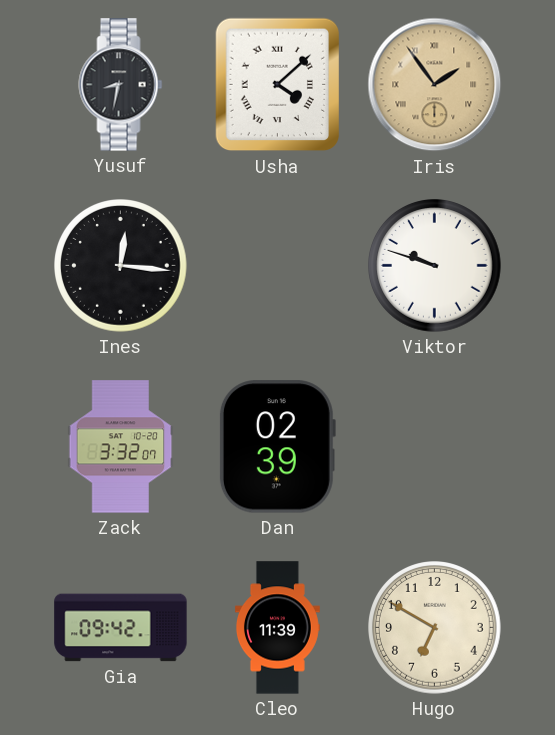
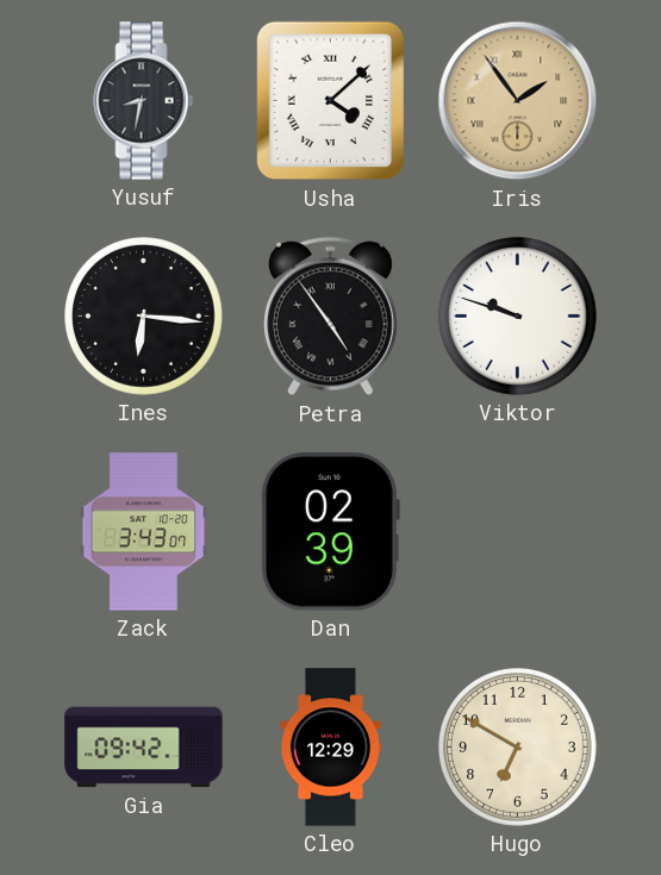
Ines: 12:16 -> 6:16
Petra: none -> 4:54
Zack: 3:32 -> 3:43
Cleo: 11:39 -> 12:29
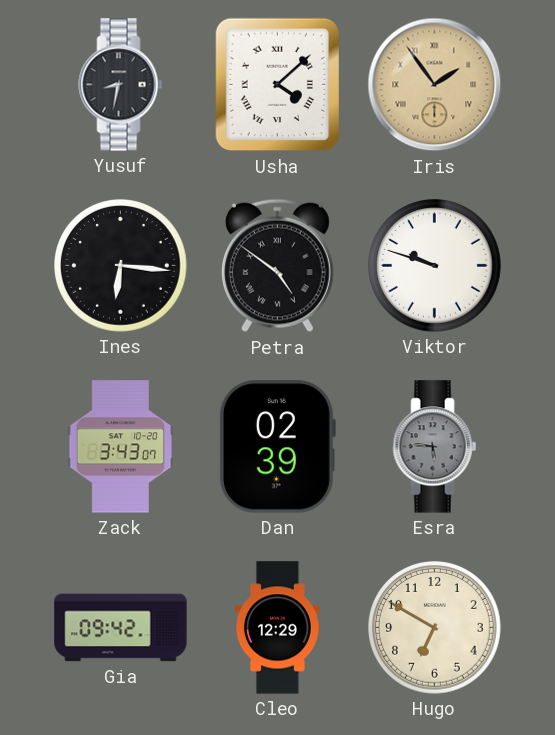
Petra: 4:54 -> 4:51
Esra: none -> 5:46
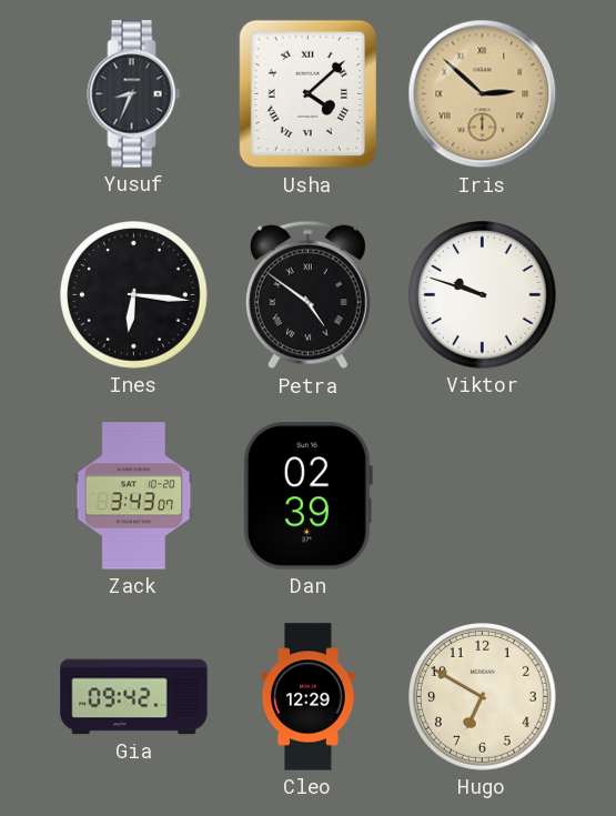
Yusuf: 8:32 -> 8:34
Iris: 1:54 -> 2:52
Esra: 5:46 -> none
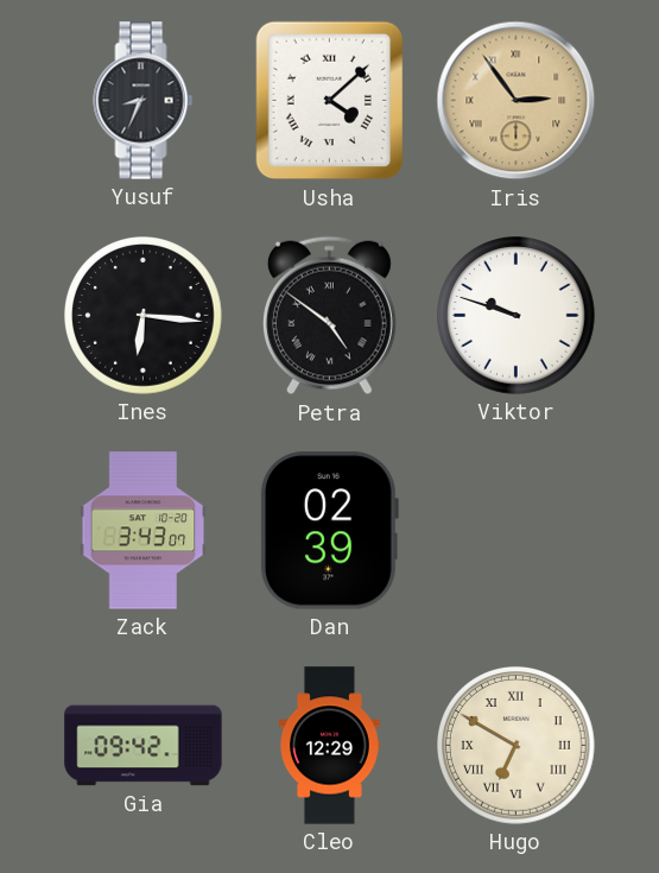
Iris: 2:52 -> 2:54
Hugo numerals: Arabic -> Roman
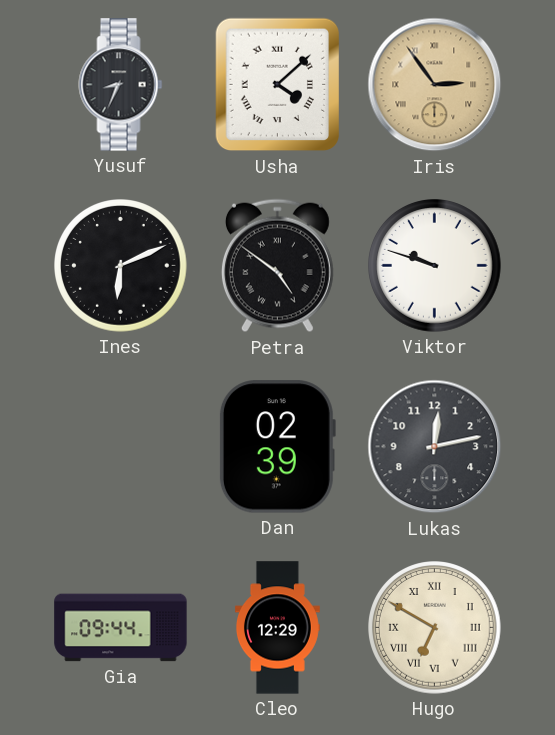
Ines: 6:16 -> 6:11
Zack: 3:43 -> none
Lukas: none -> 12:13
Gia: 09:42 -> 09:44
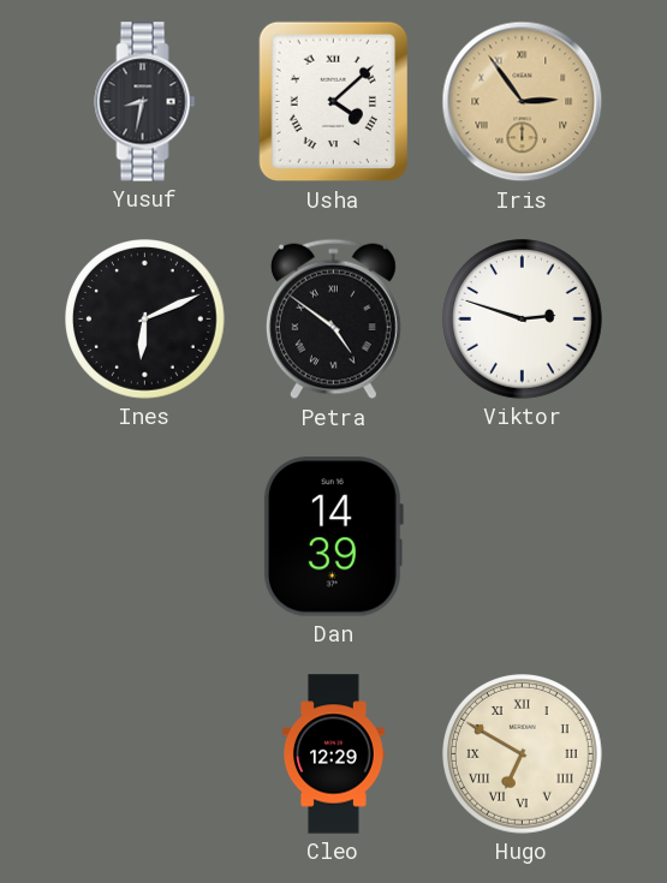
Yusuf: 8:34 -> 8:32
Viktor: 9:48 -> 2:48
Dan: 02:39 -> 14:39
Lukas: 12:13 -> none
Gia: 09:44 -> none
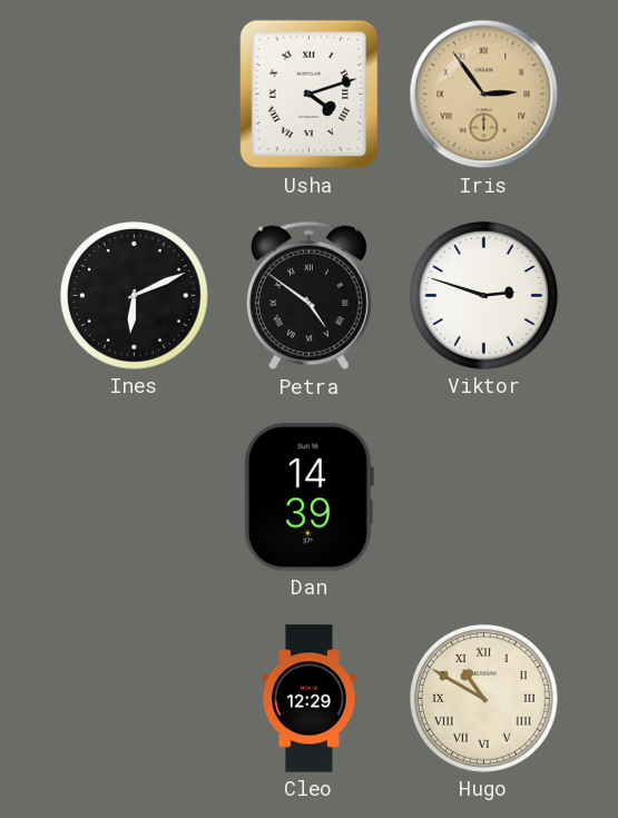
Yusuf: 8:32 -> none
Usha: 4:08 -> 4:12
Hugo: 6:50 -> 10:50
